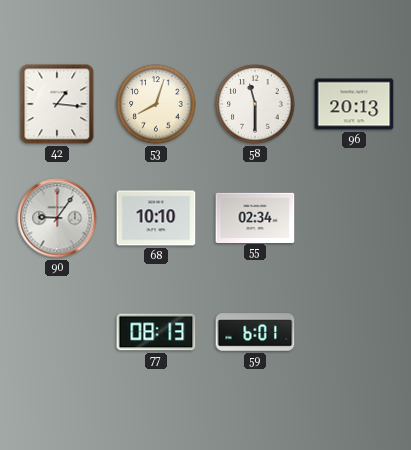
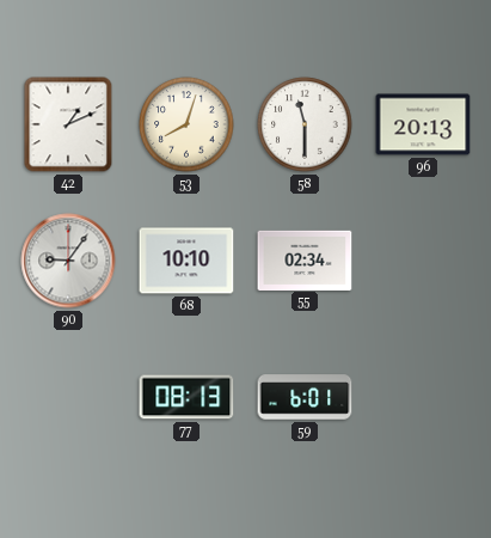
42: 1:16 -> 1:11
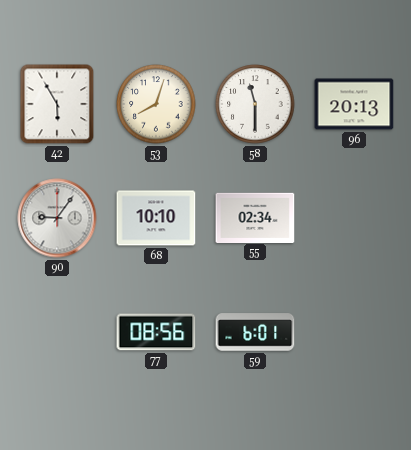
42: 1:11 -> 5:55
77: 08:13 -> 08:56
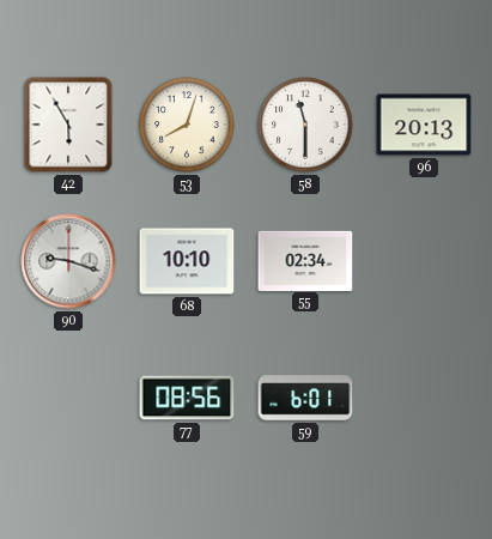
90: 9:06 -> 9:18
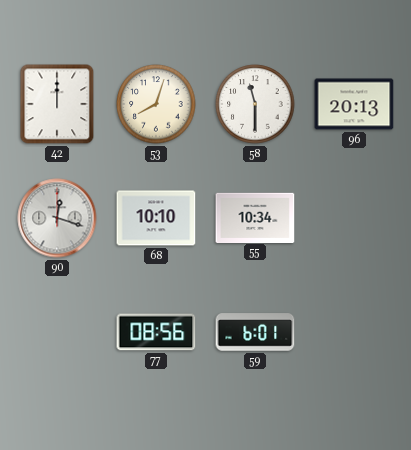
42: 5:55 -> 12:00
90: 9:18 -> 12:18
55: 02:34 -> 10:34
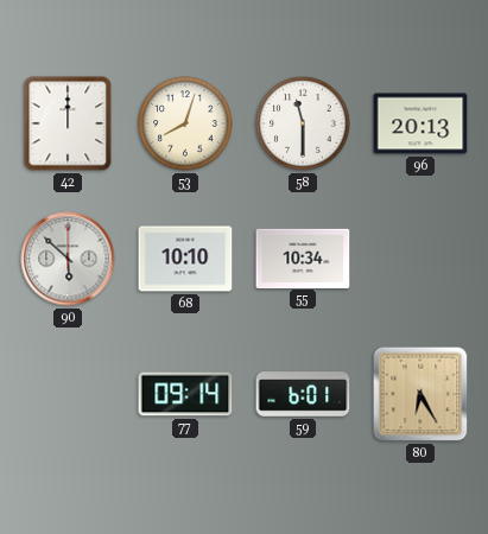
90: 12:18 -> 5:52
77: 08:56 -> 09:14
80: none -> 6:25
